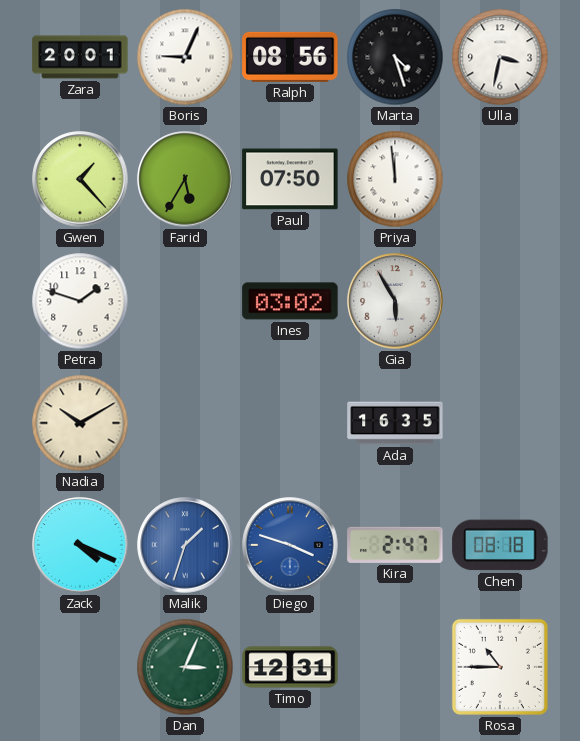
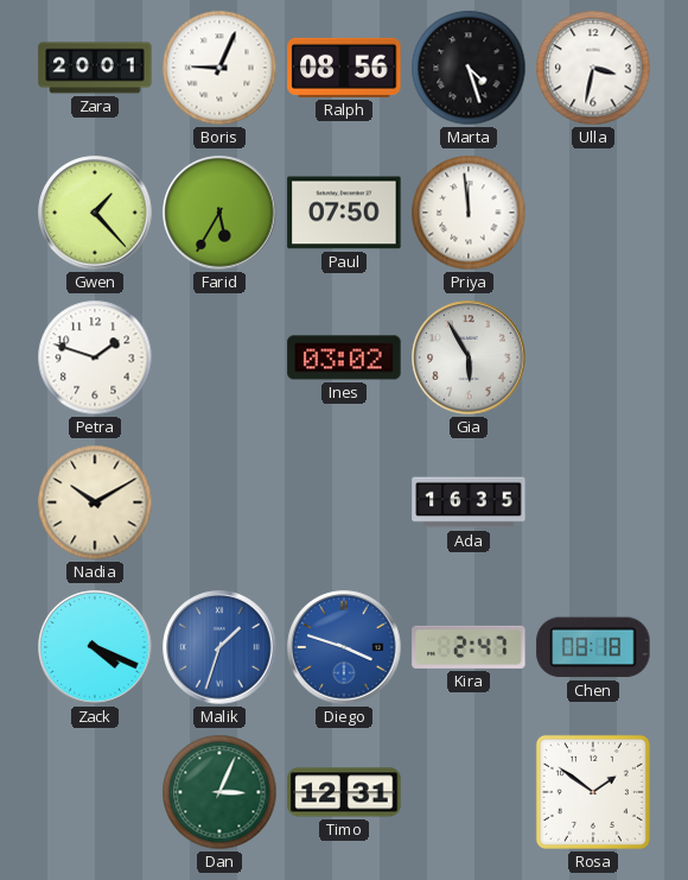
Rosa: 10:45 -> 1:51
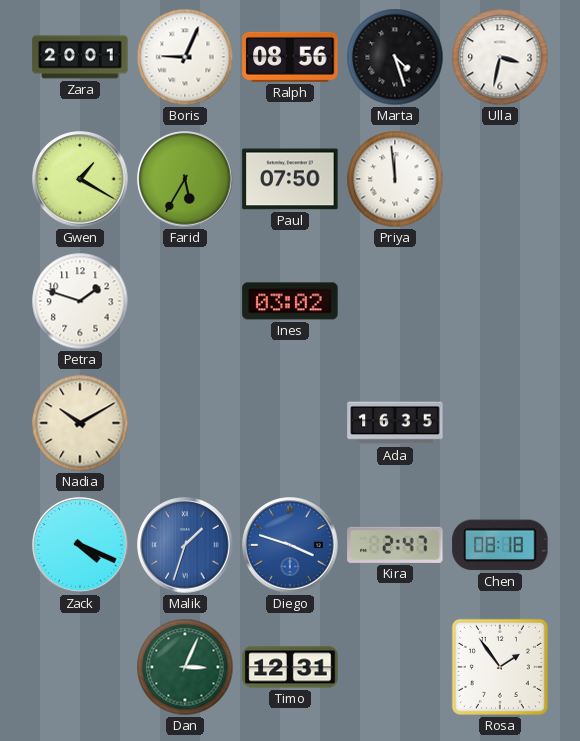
Gwen: 1:23 -> 1:20
Gia: 5:55 -> none
Rosa: 1:51 -> 1:54
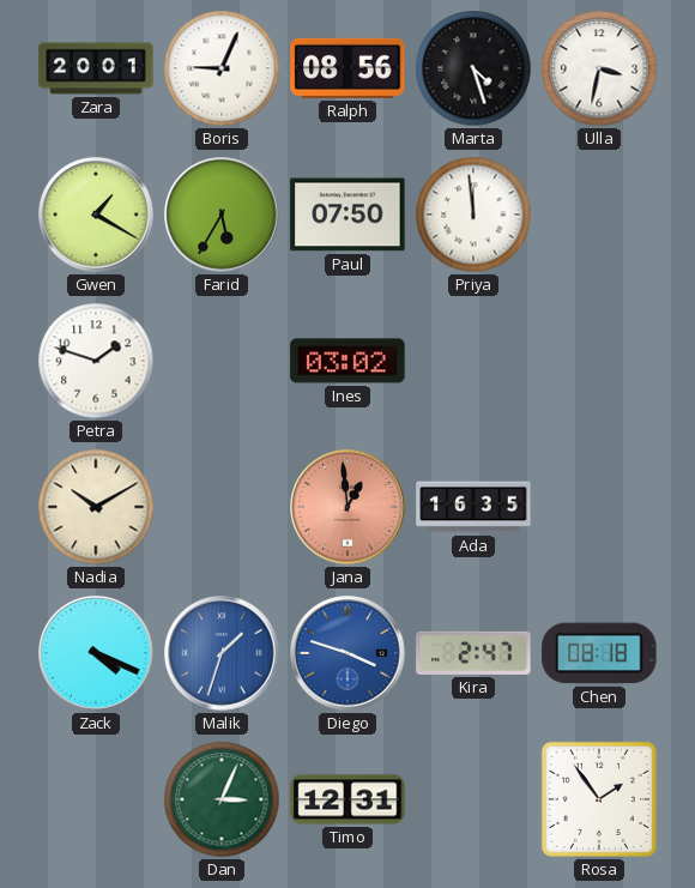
Jana: none -> 12:59
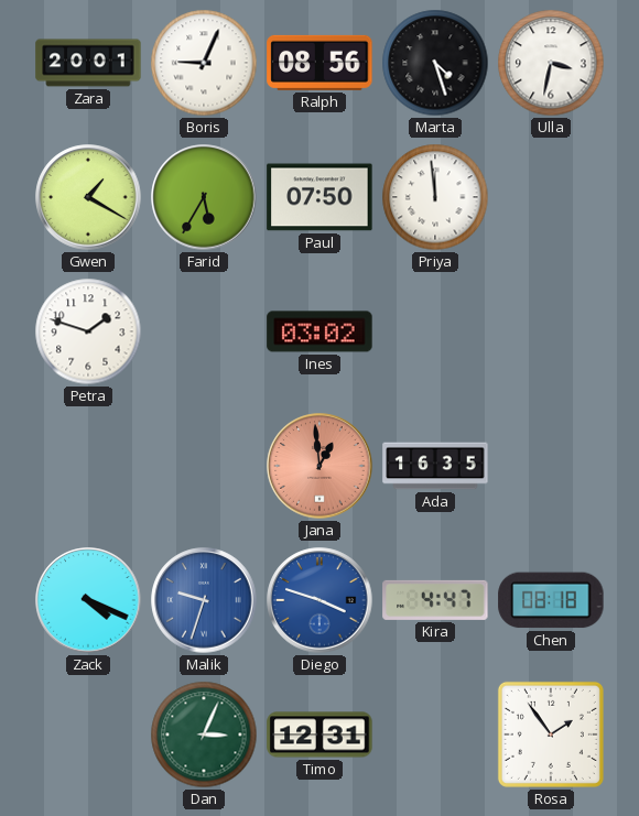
Nadia: 10:10 -> none
Malik: 1:33 -> 9:33
Kira: 2:47 -> 4:47
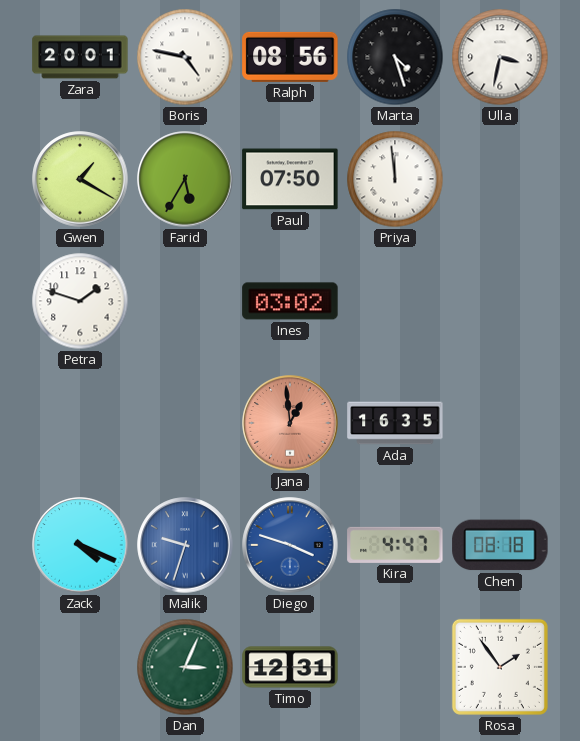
Boris: 9:04 -> 4:47
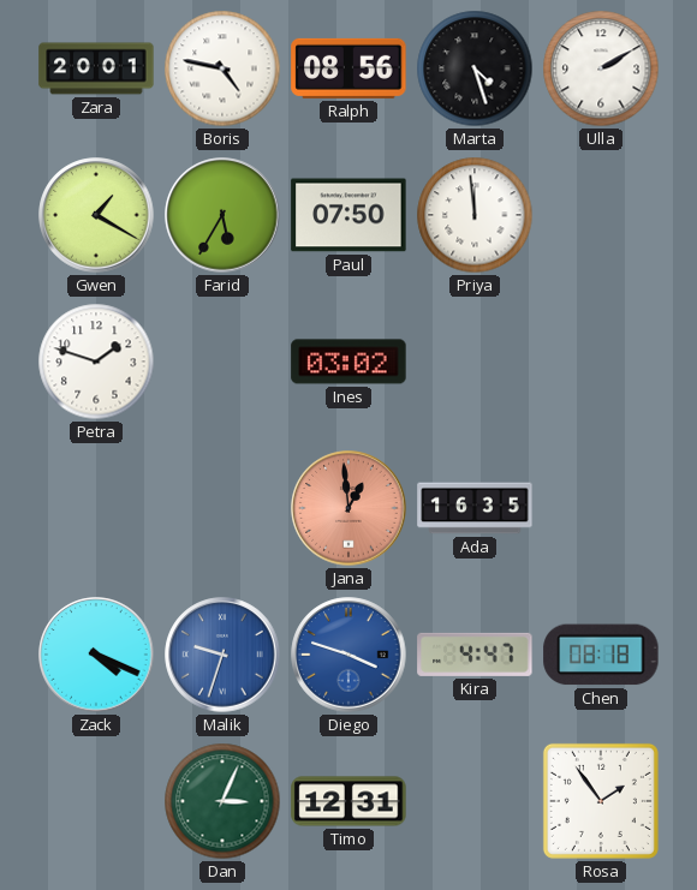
Ulla: 3:32 -> 2:10
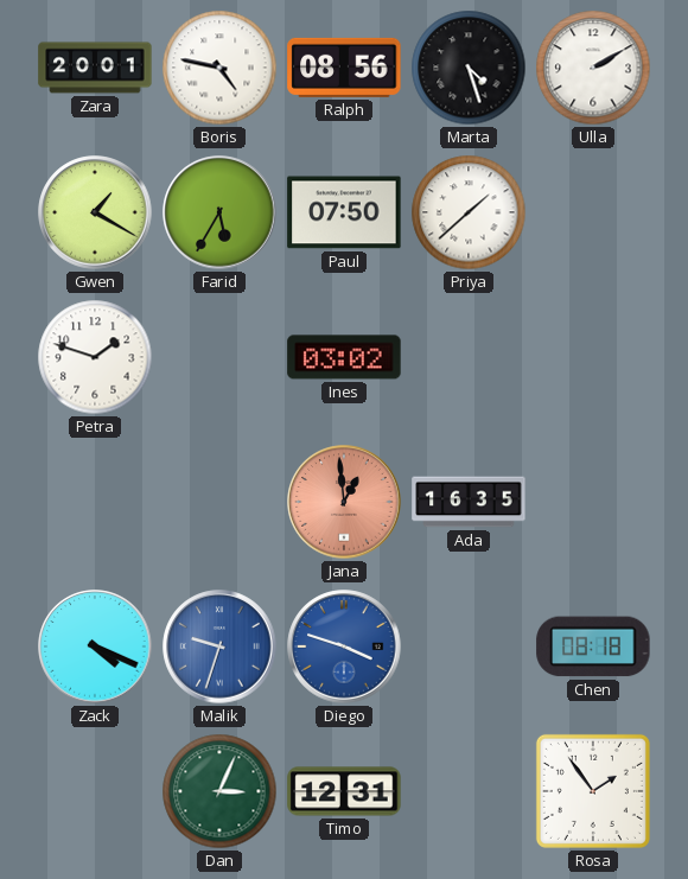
Priya: 11:59 -> 1:38
Kira: 4:47 -> none
